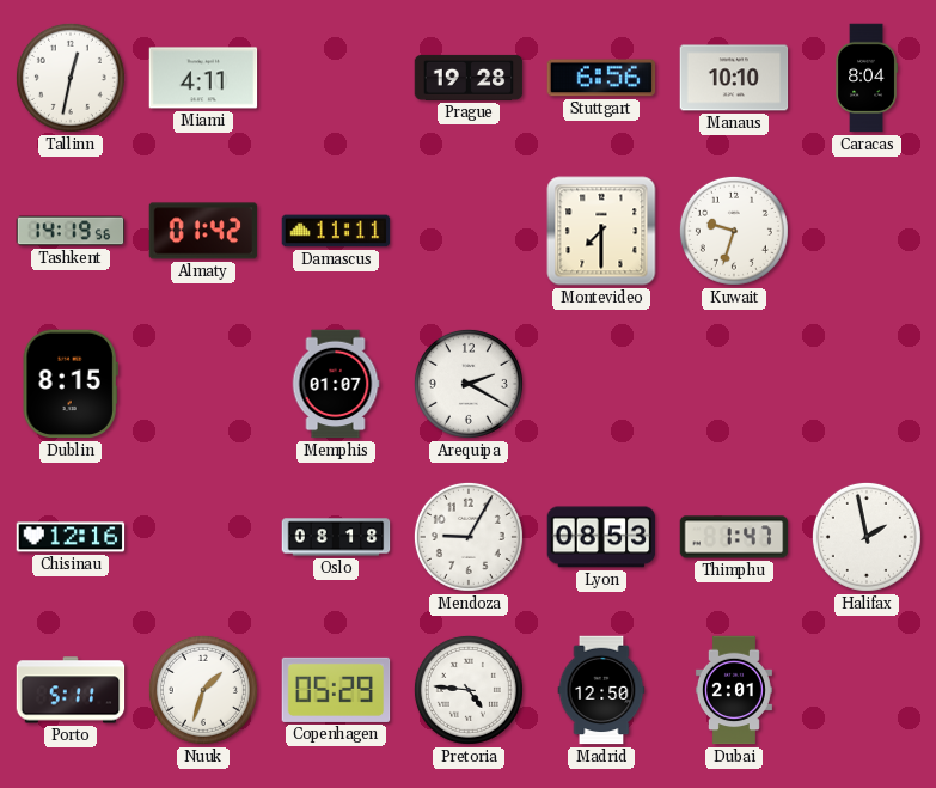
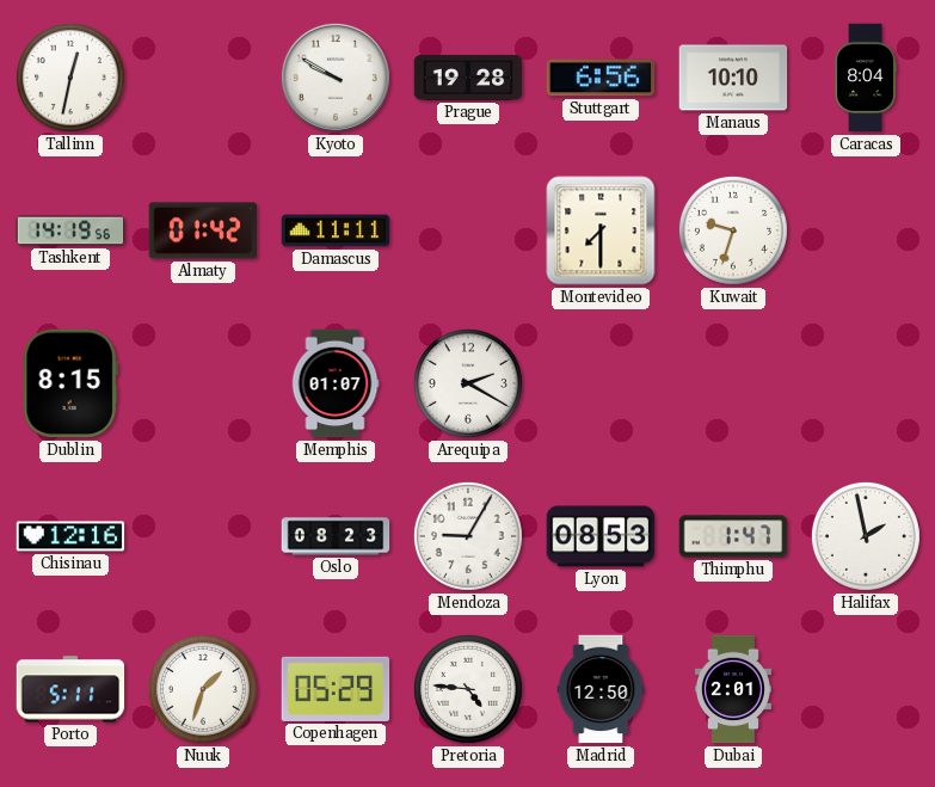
Miami: 4:11 -> none
Kyoto: none -> 9:50
Oslo: 08:18 -> 08:23
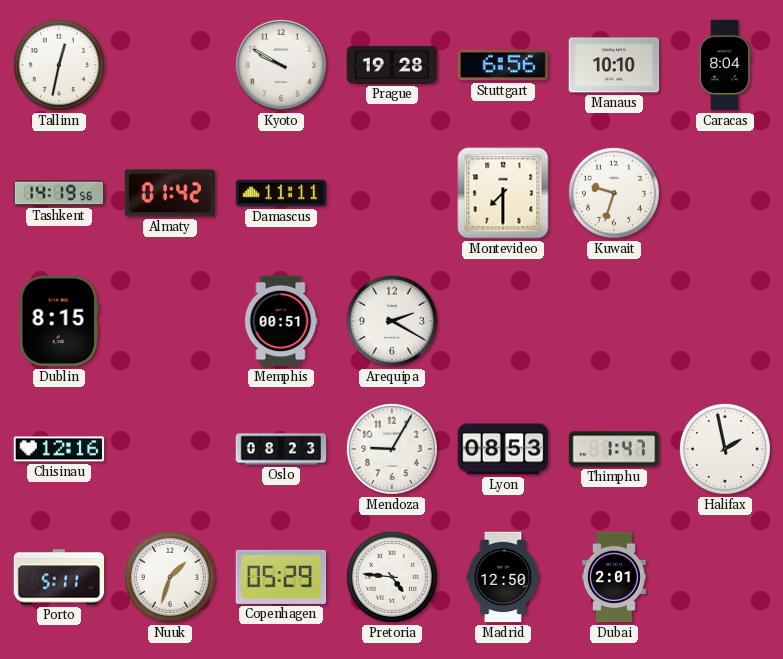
Memphis: 01:07 -> 00:51
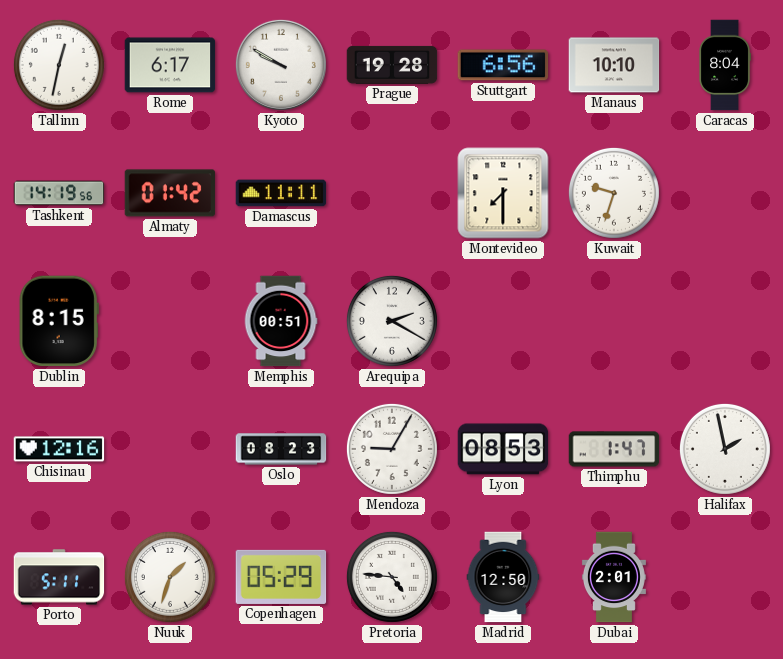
Rome: none -> 6:17
